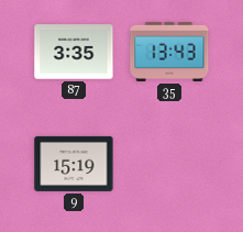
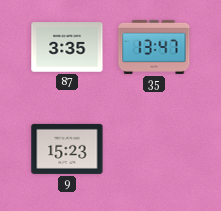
35: 13:43 -> 13:47
9: 15:19 -> 15:23
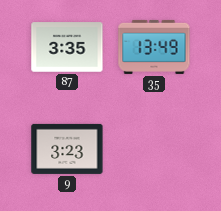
35: 13:47 -> 13:49
9: 15:23 -> 3:23
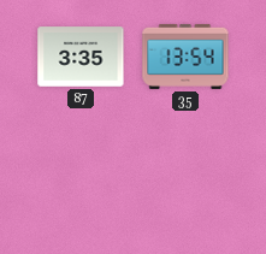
35: 13:49 -> 13:54
9: 3:23 -> none
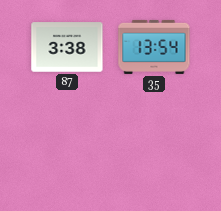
87: 3:35 -> 3:38
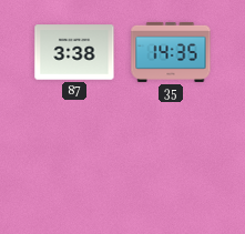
35: 13:54 -> 14:35
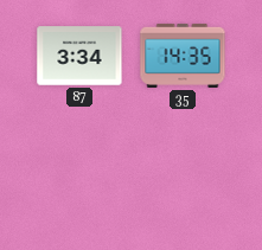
87: 3:38 -> 3:34
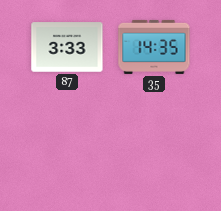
87: 3:34 -> 3:33
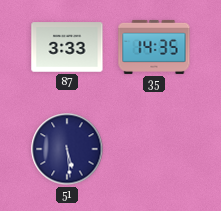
51: none -> 5:29
